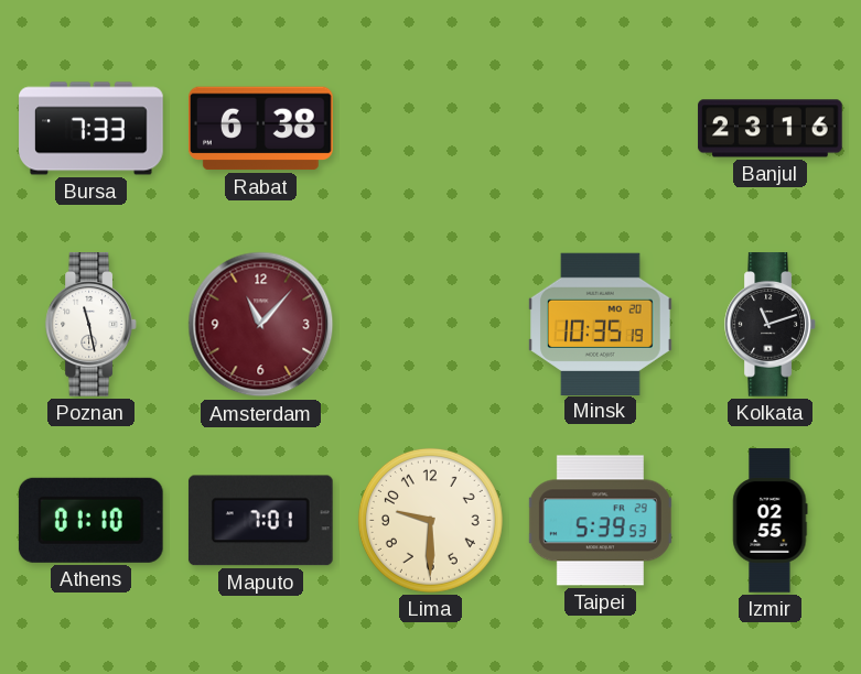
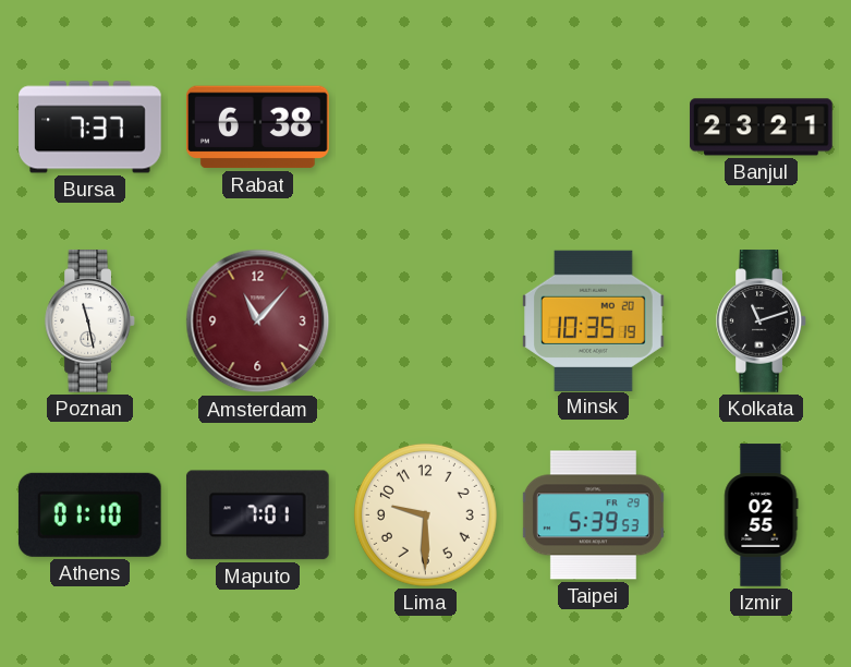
Bursa: 7:33 -> 7:37
Banjul: 23:16 -> 23:21
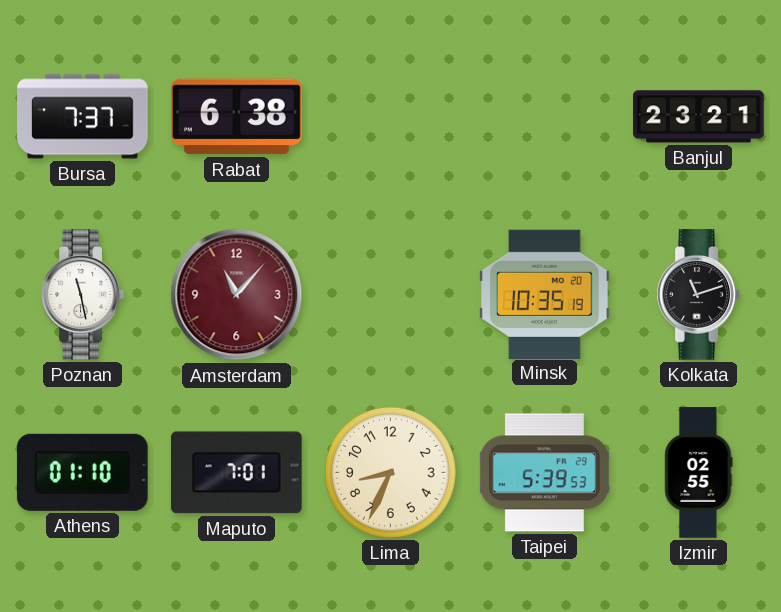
Lima: 9:30 -> 8:34
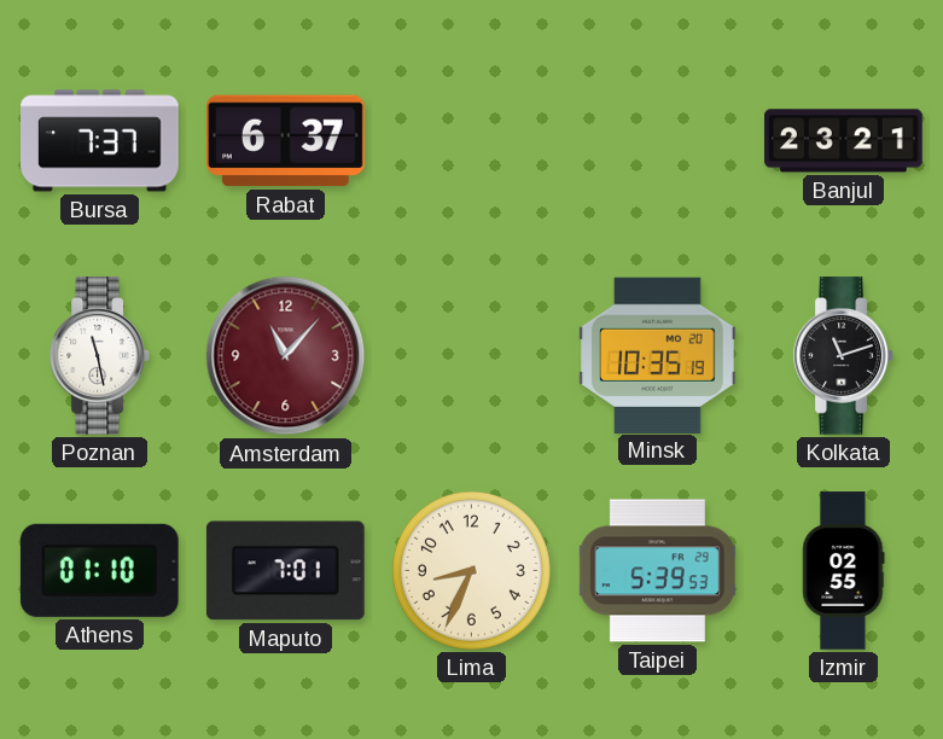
Rabat: 6:38 -> 6:37
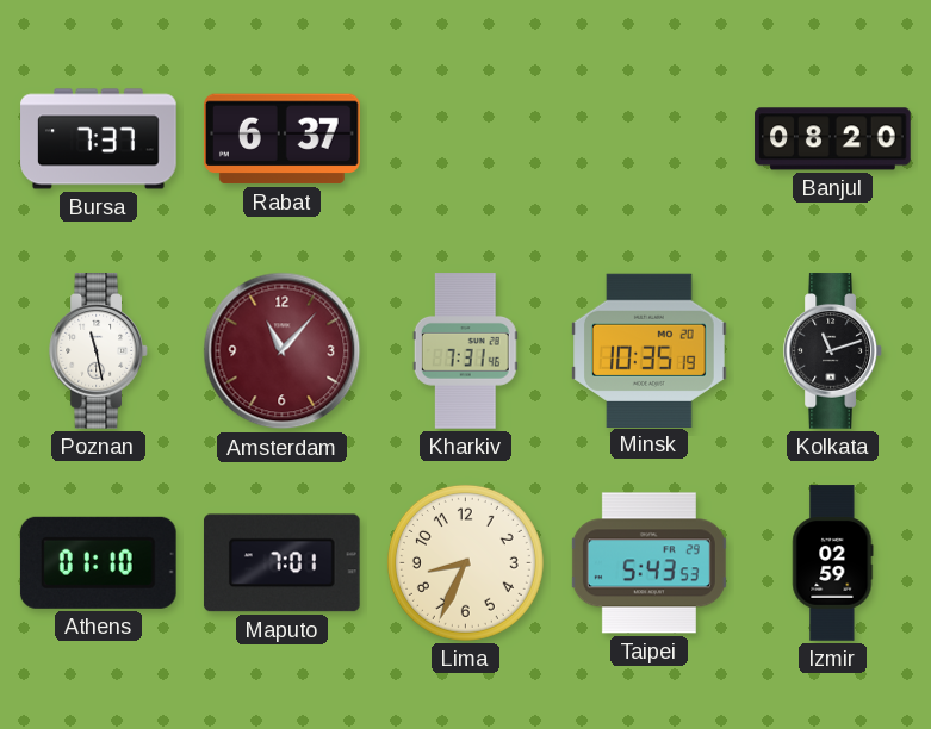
Banjul: 23:21 -> 08:20
Kharkiv: none -> 7:31
Taipei: 5:39 -> 5:43
Izmir: 02:55 -> 02:59
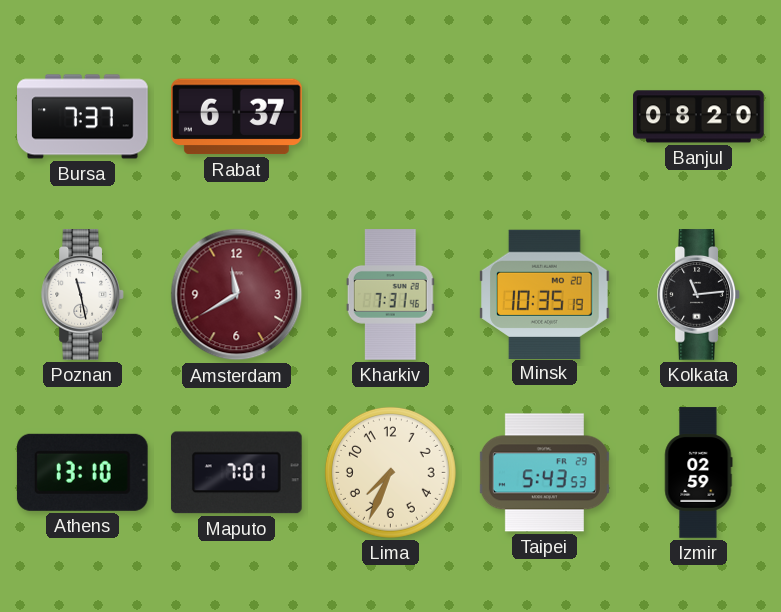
Amsterdam: 11:07 -> 11:40
Kolkata: 11:12 -> 11:14
Athens: 01:10 -> 13:10
Lima: 8:34 -> 7:34
